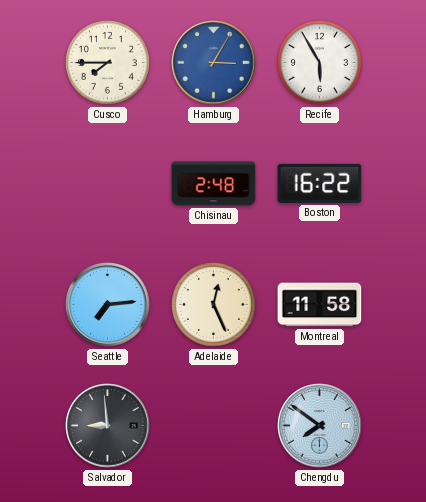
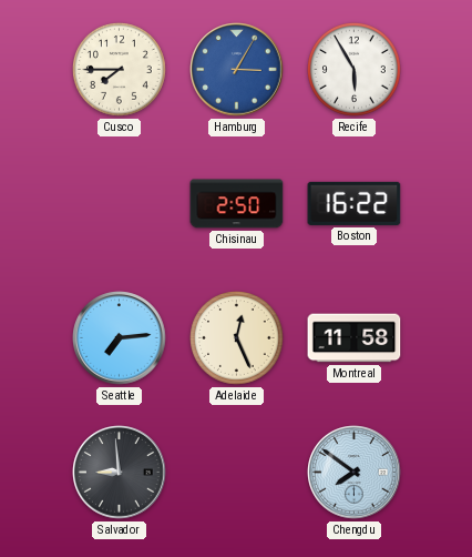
Chisinau: 2:48 -> 2:50
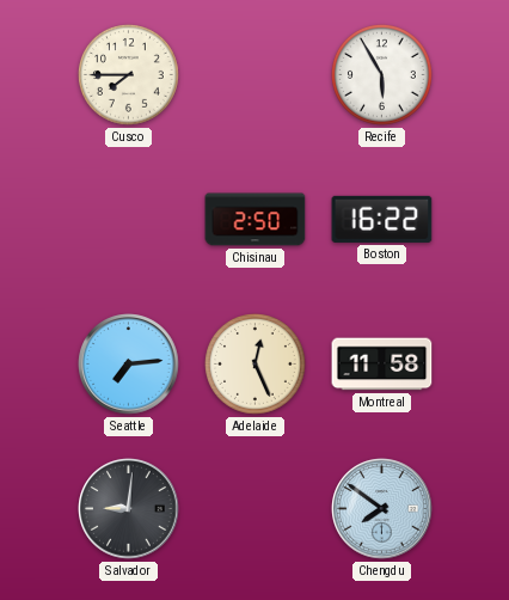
Hamburg: 3:05 -> none
Salvador: 8:59 -> 9:01
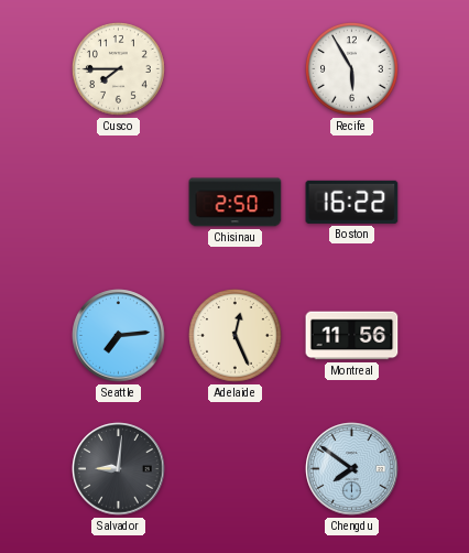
Montreal: 11:58 -> 11:56
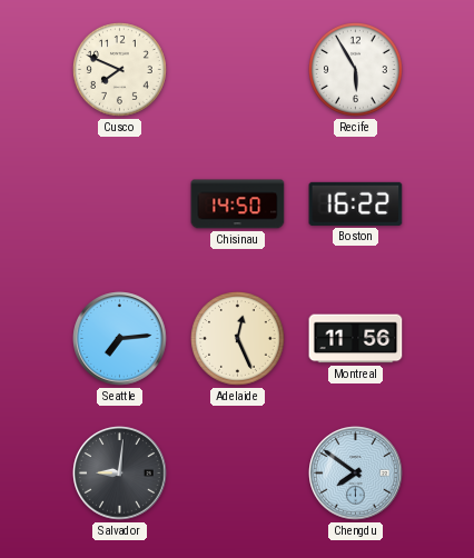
Cusco: 7:45 -> 7:49
Chisinau: 2:50 -> 14:50
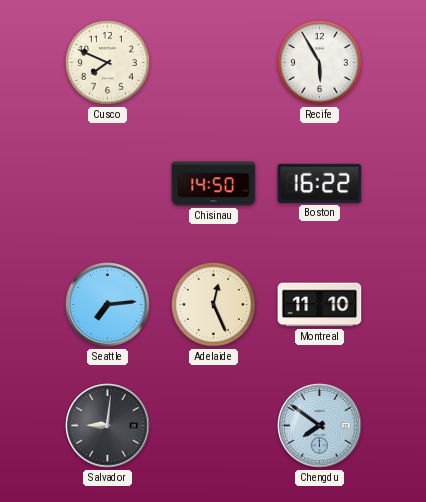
Montreal: 11:56 -> 11:10
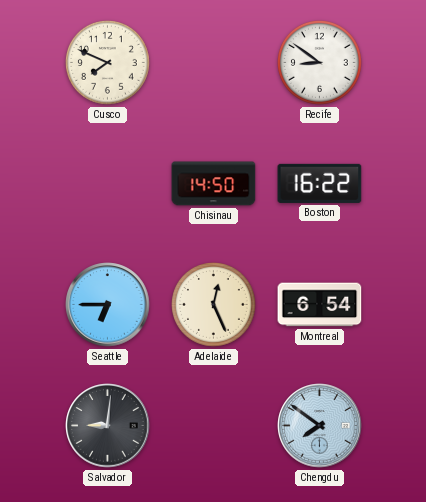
Recife: 5:55 -> 8:51
Seattle: 7:14 -> 6:45
Montreal: 11:10 -> 6:54
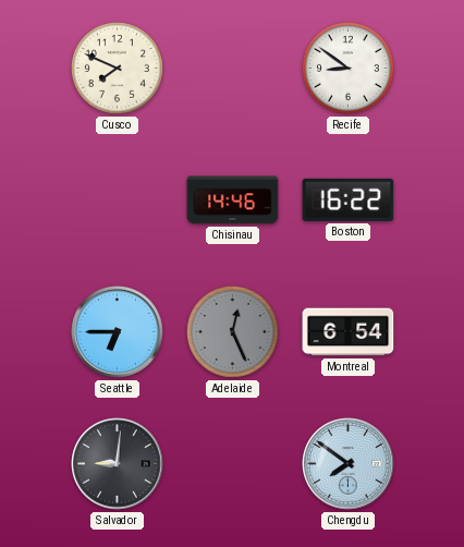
Chisinau: 14:50 -> 14:46
Adelaide dial: cream -> grey
